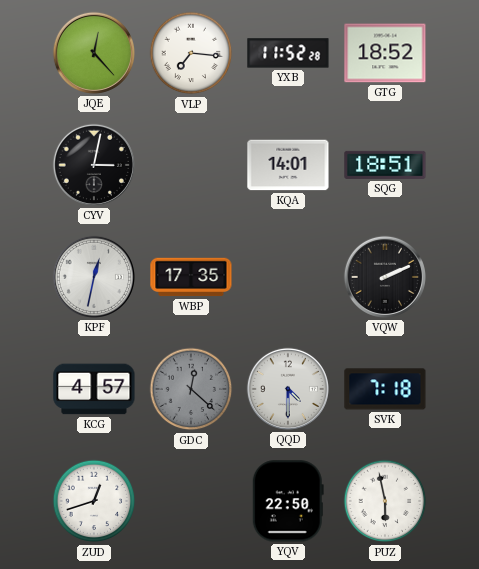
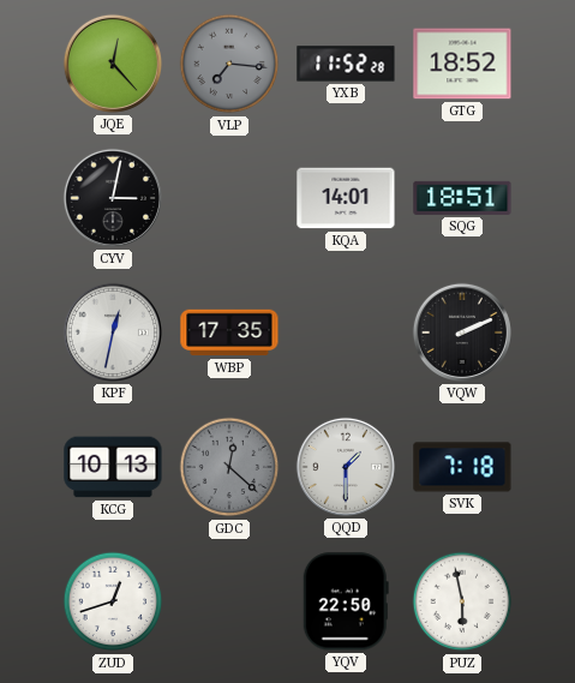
VLP dial: white -> grey
KCG: 4:57 -> 10:13
QQD: 4:30 -> 1:30
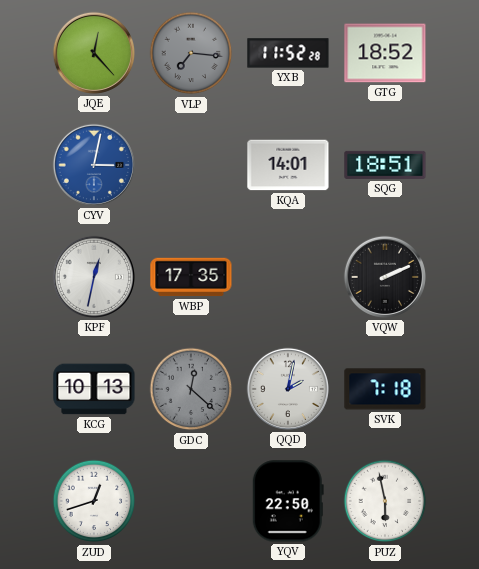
CYV dial: black -> blue
QQD: 1:30 -> 2:02
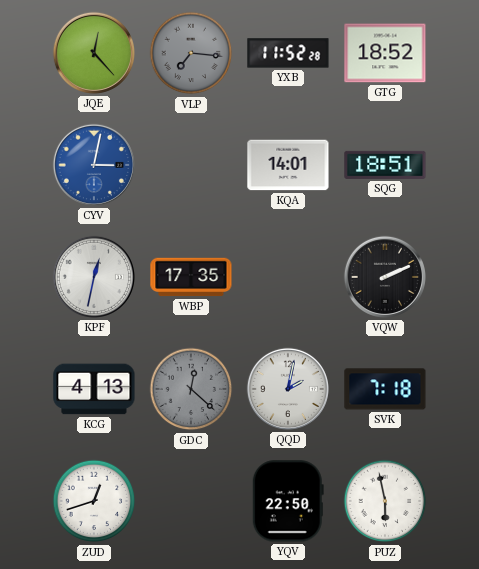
KCG: 10:13 -> 4:13
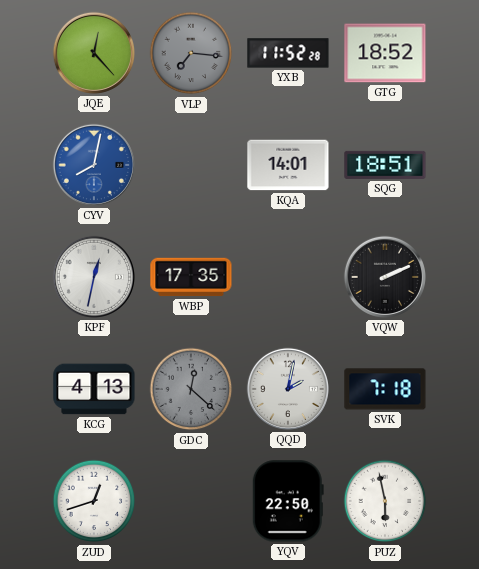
CYV: 3:02 -> 8:02
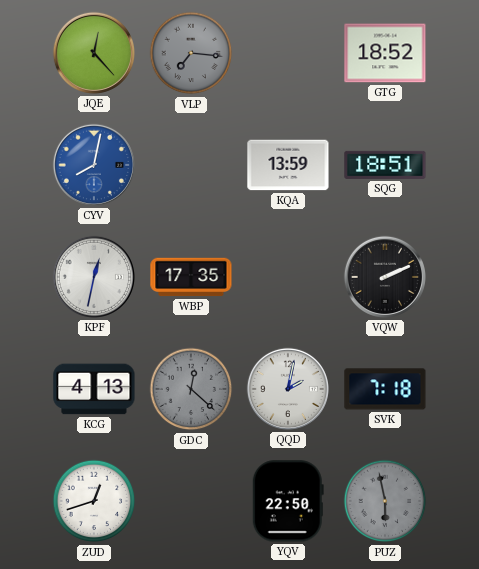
YXB: 11:52 -> none
KQA: 14:01 -> 13:59
PUZ dial: white -> grey
